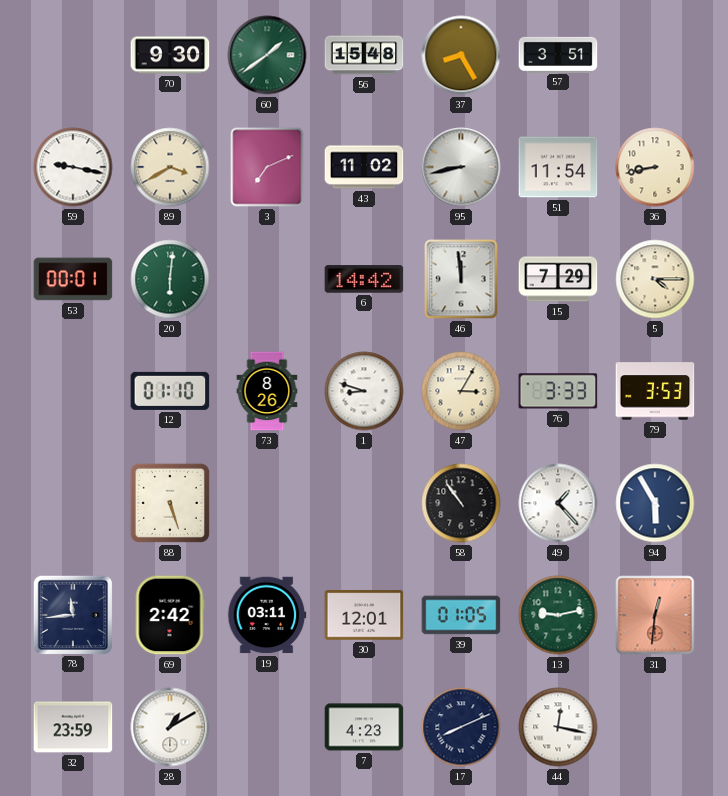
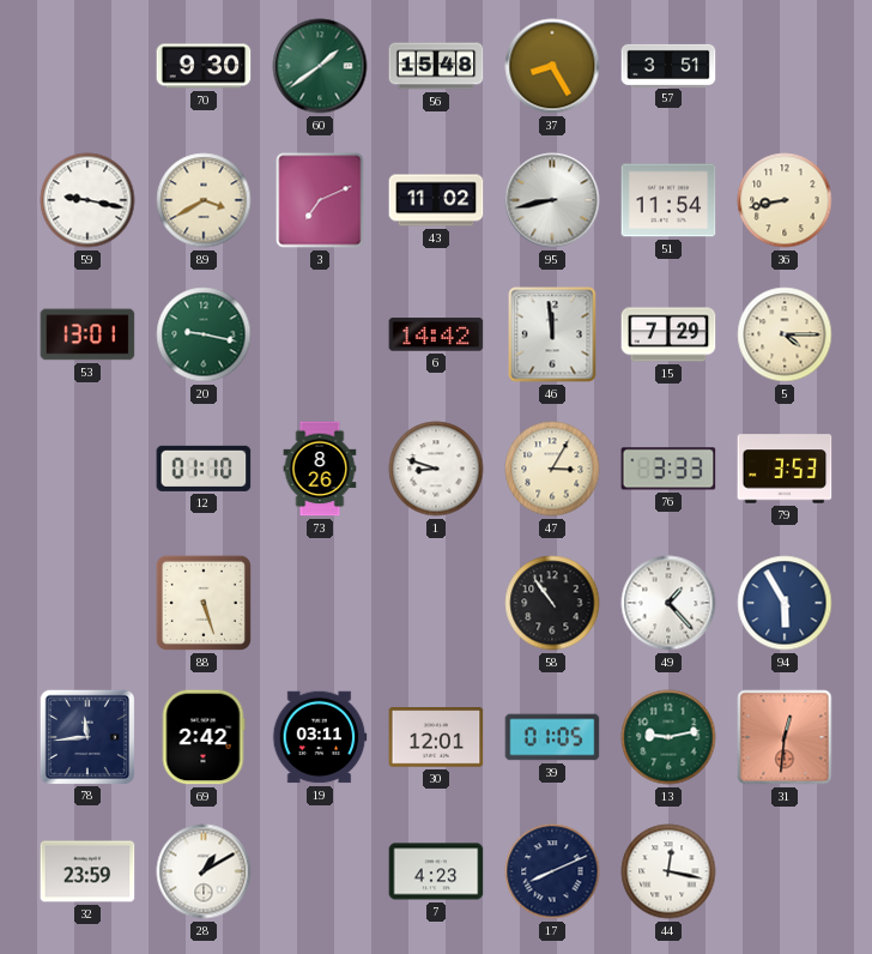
53: 00:01 -> 13:01
20: 6:01 -> 9:17
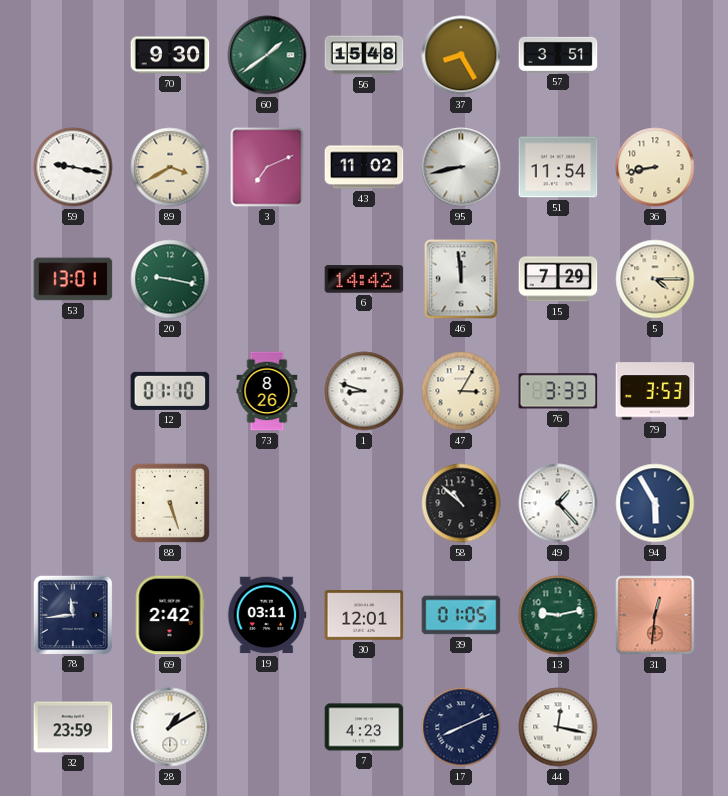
58: 10:54 -> 10:52
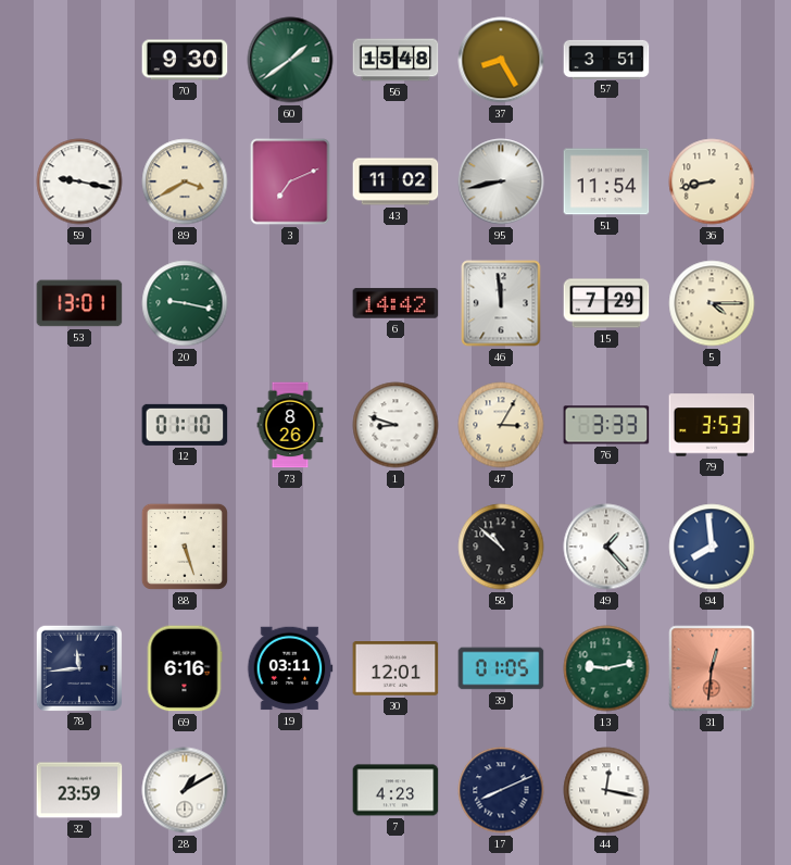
94: 5:55 -> 7:59
69: 2:42 -> 6:16
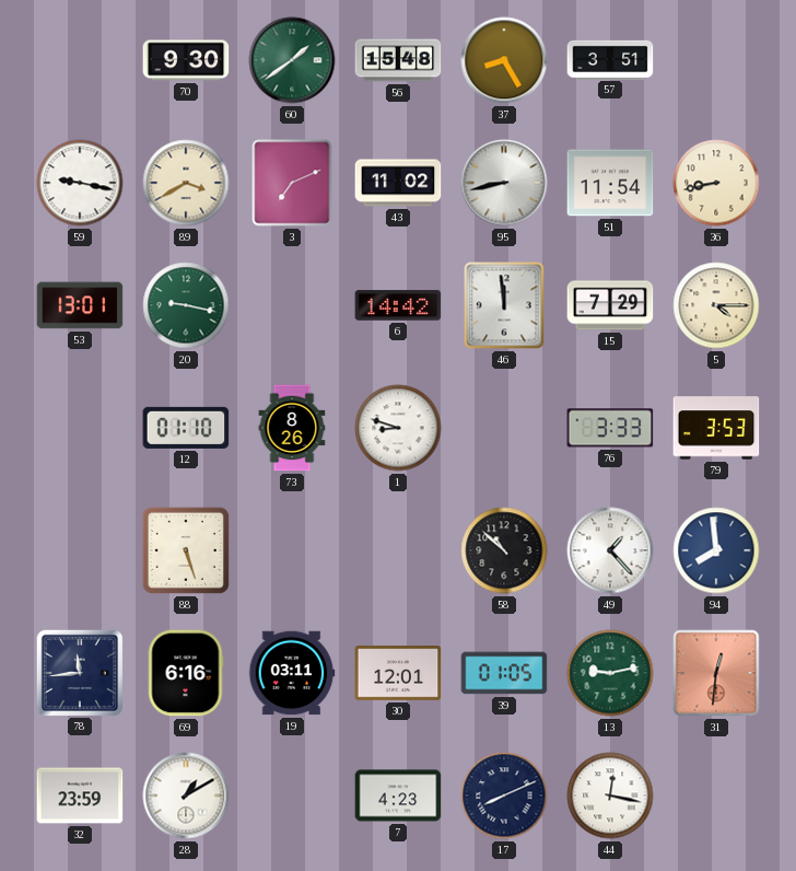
47: 3:05 -> none
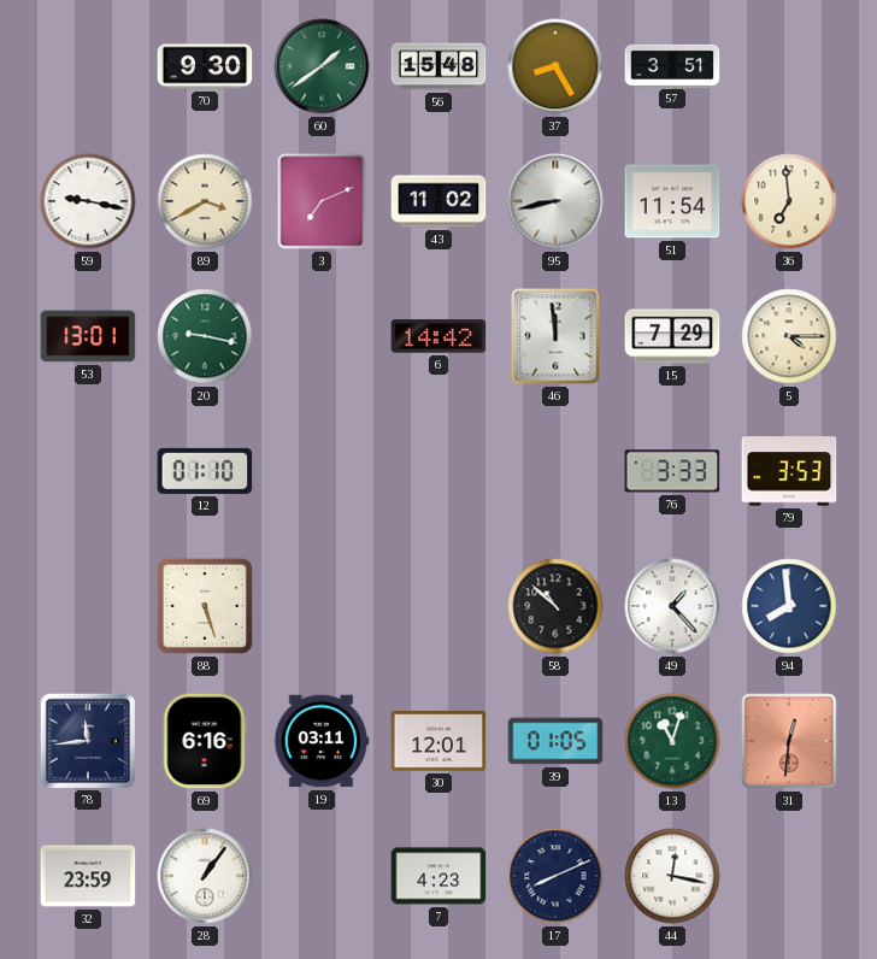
36: 8:43 -> 6:59
73: 8:26 -> none
1: 8:48 -> none
13: 9:13 -> 11:03
28: 1:10 -> 1:06
